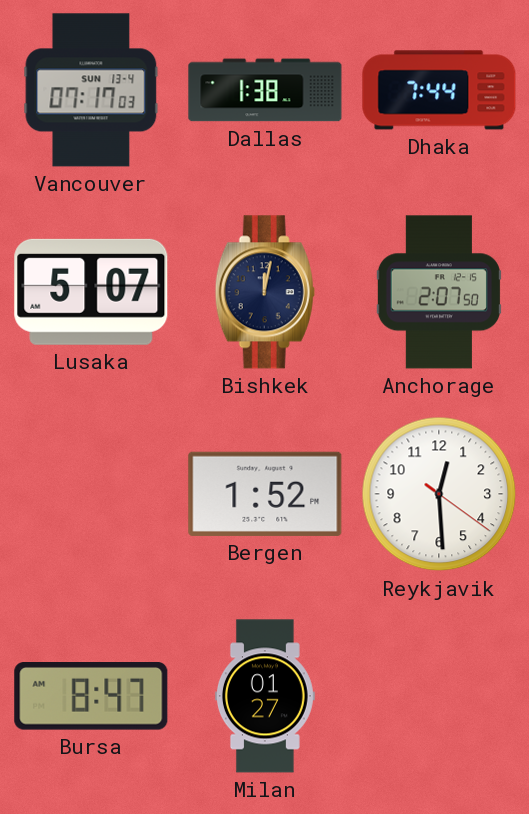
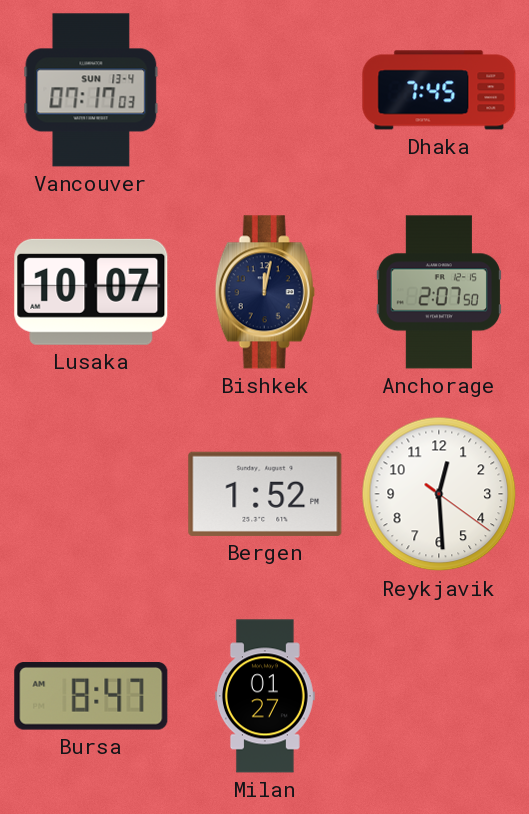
Dallas: 1:38 -> none
Dhaka: 7:44 -> 7:45
Lusaka: 5:07 -> 10:07
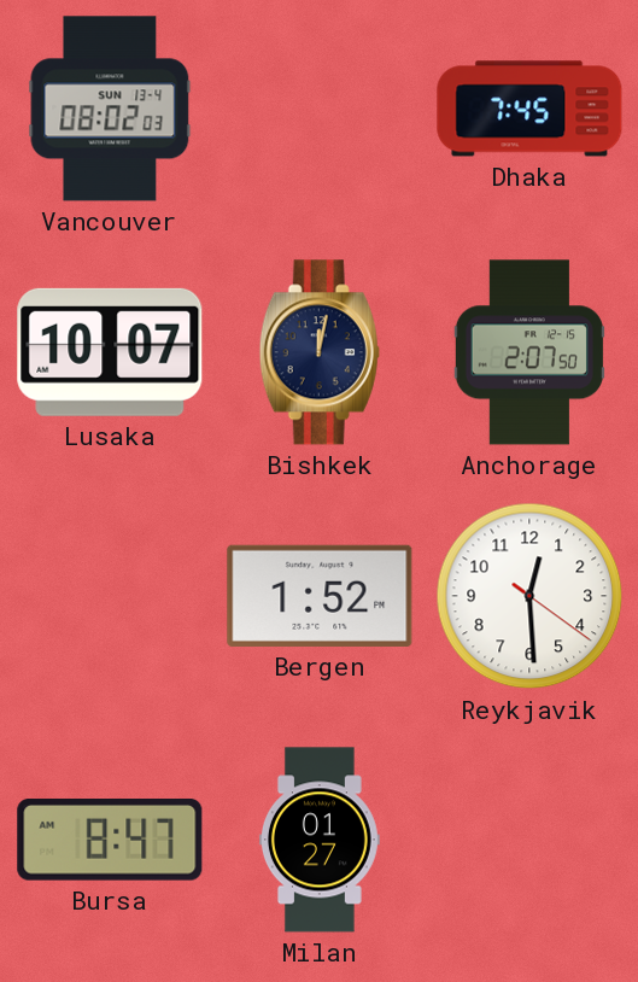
Vancouver: 07:17 -> 08:02
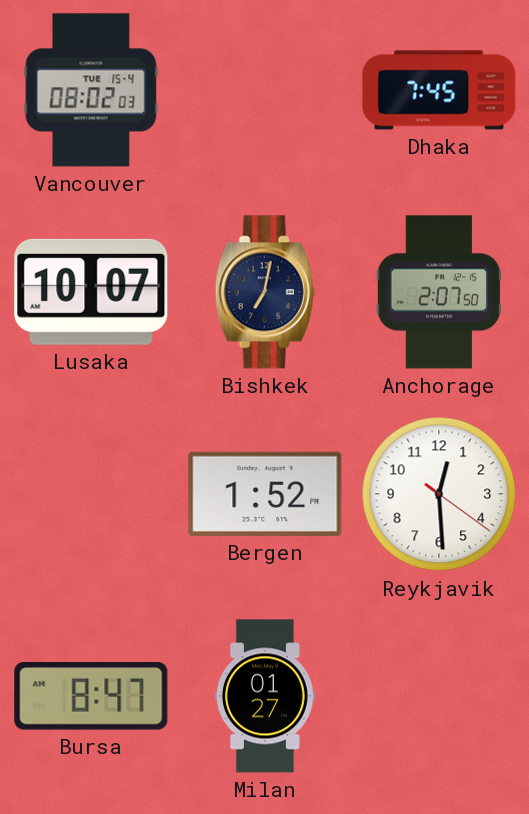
Vancouver date: SUN 13-4 -> TUE 15-4
Bishkek: 12:02 -> 7:02
